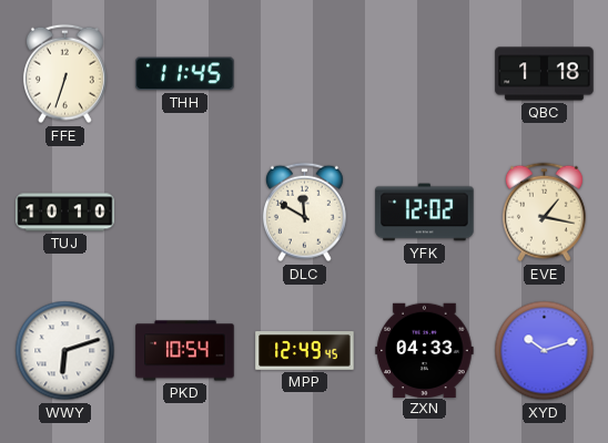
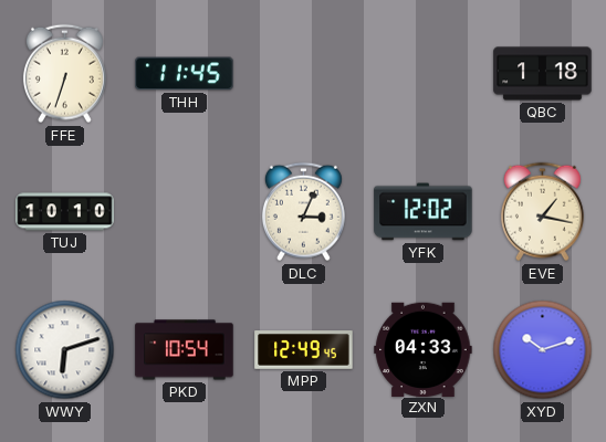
DLC: 11:50 -> 3:04
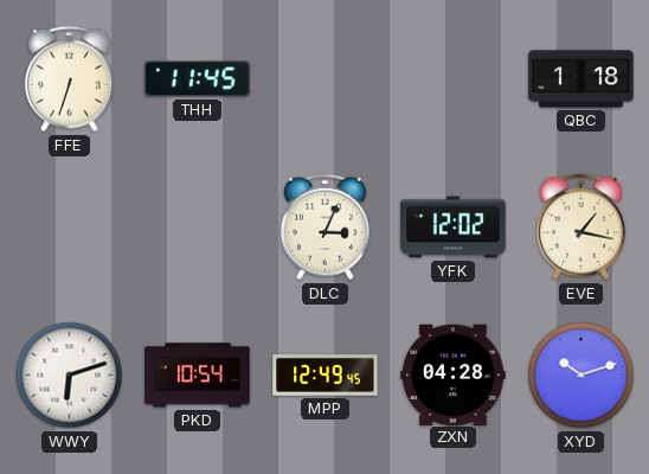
TUJ: 10:10 -> none
ZXN: 04:33 -> 04:28
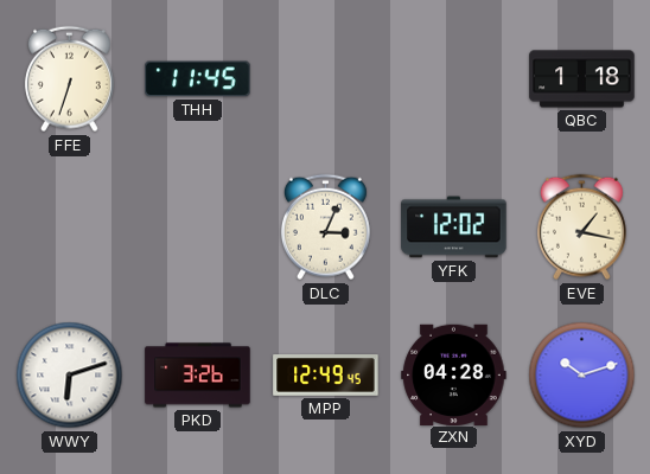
PKD: 10:54 -> 3:26
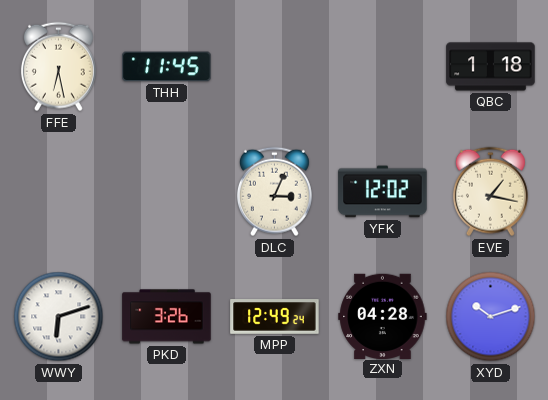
FFE: 6:33 -> 6:28
MPP: 12:49:45 -> 12:49:24
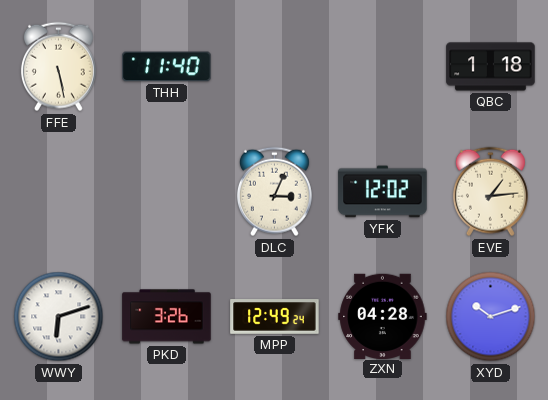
FFE: 6:28 -> 5:28
THH: 11:45 -> 11:40
EVE: 1:17 -> 1:14
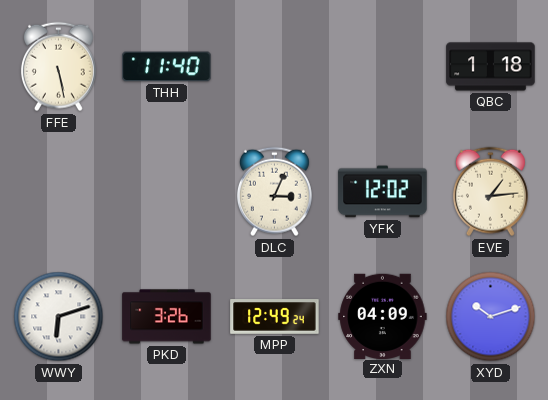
ZXN: 04:28 -> 04:09
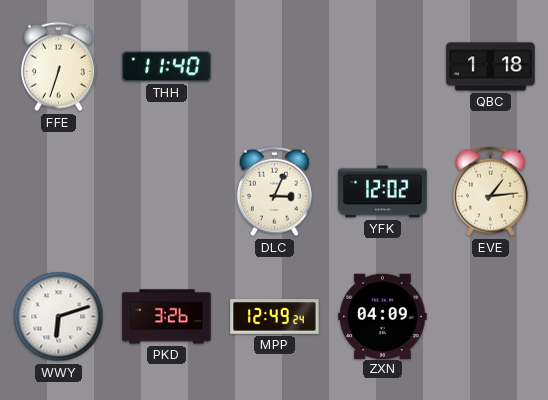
FFE: 5:28 -> 6:33
XYD: 10:12 -> none
